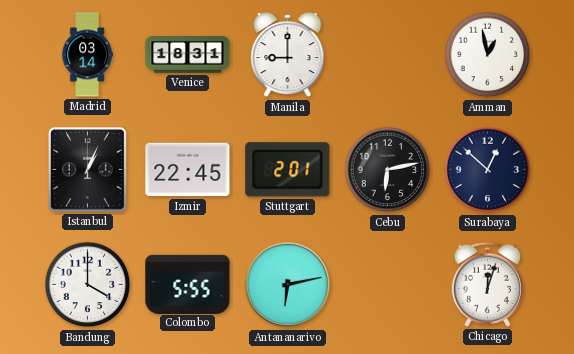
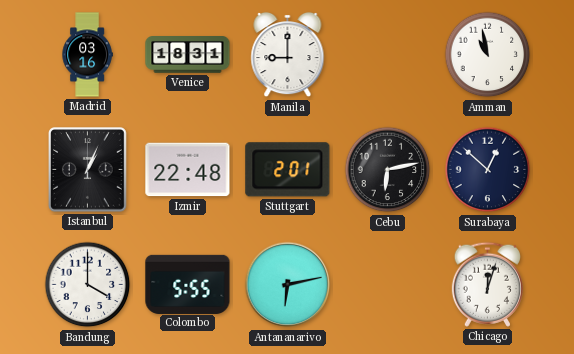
Madrid: 03:14 -> 03:16
Amman: 12:58 -> 10:58
Izmir: 22:45 -> 22:48
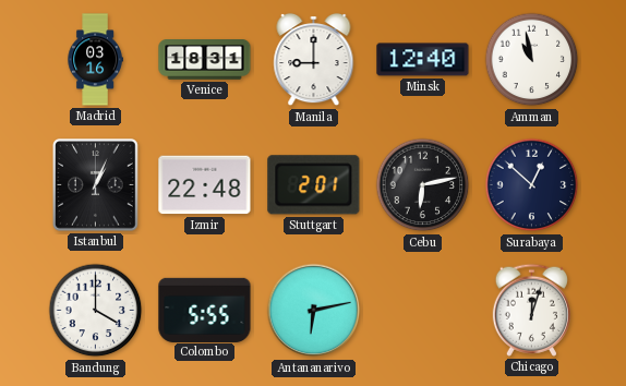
Minsk: none -> 12:40
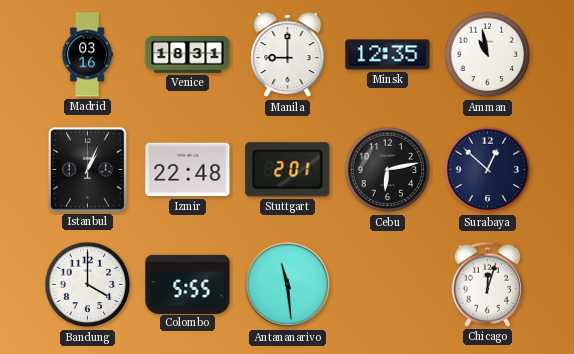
Minsk: 12:40 -> 12:35
Antananarivo: 6:13 -> 11:29
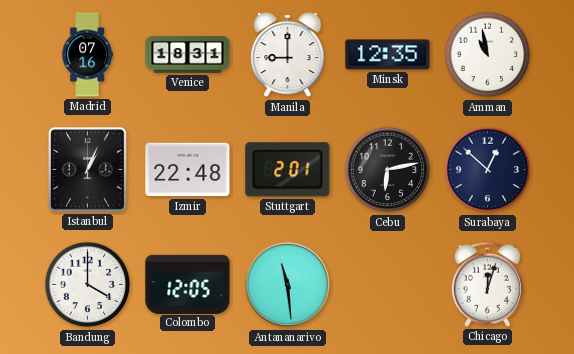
Madrid: 03:16 -> 07:16
Colombo: 5:55 -> 12:05
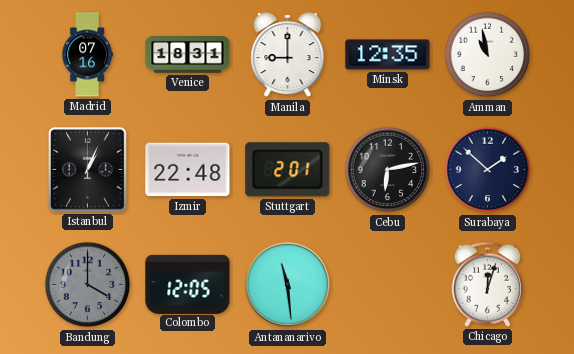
Surabaya: 12:52 -> 1:52
Bandung dial: white -> grey
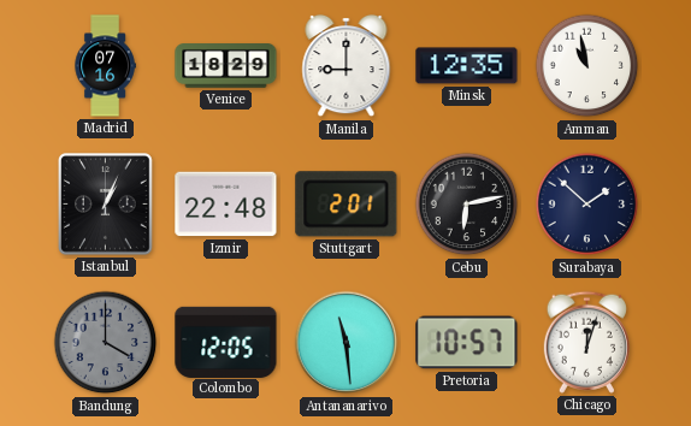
Venice: 18:31 -> 18:29
Pretoria: none -> 10:57
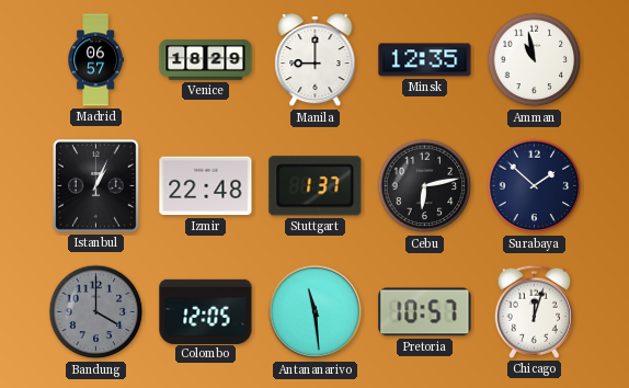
Madrid: 07:16 -> 06:57
Stuttgart: 2:01 -> 1:37
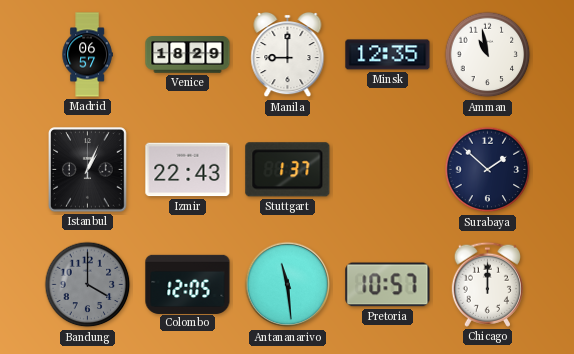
Izmir: 22:48 -> 22:43
Cebu: 6:13 -> none
Chicago: 12:03 -> 12:00
